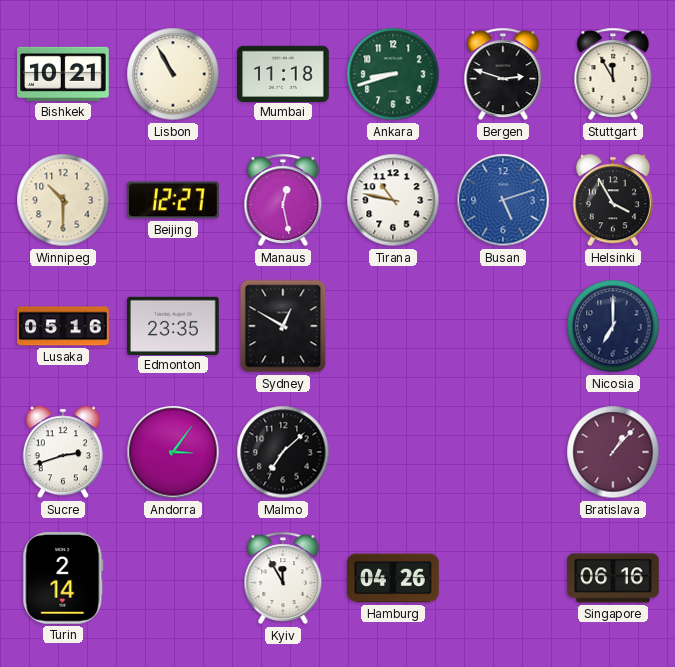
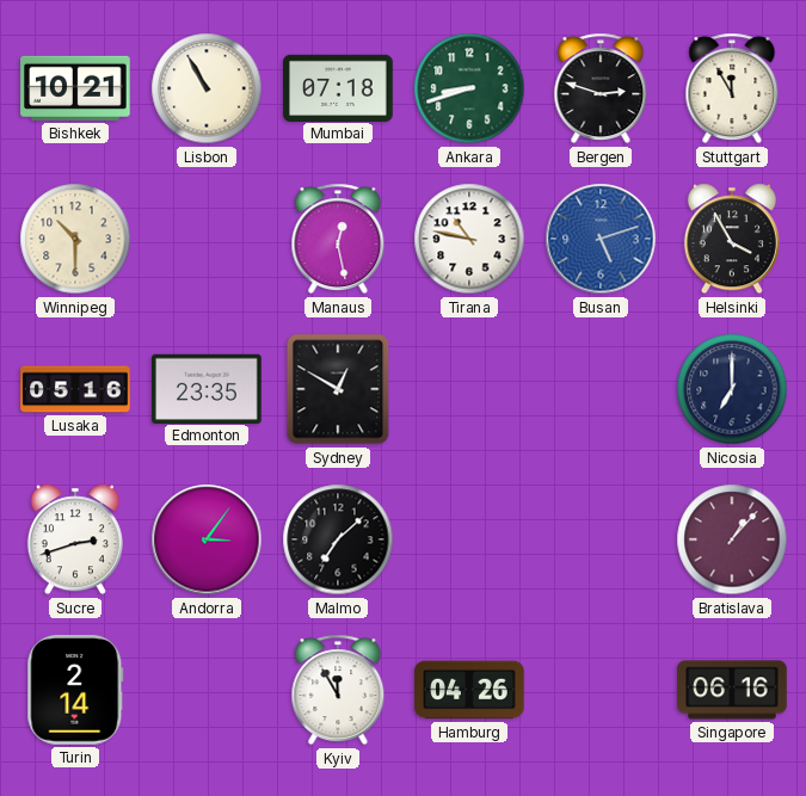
Mumbai: 11:18 -> 07:18
Beijing: 12:27 -> none
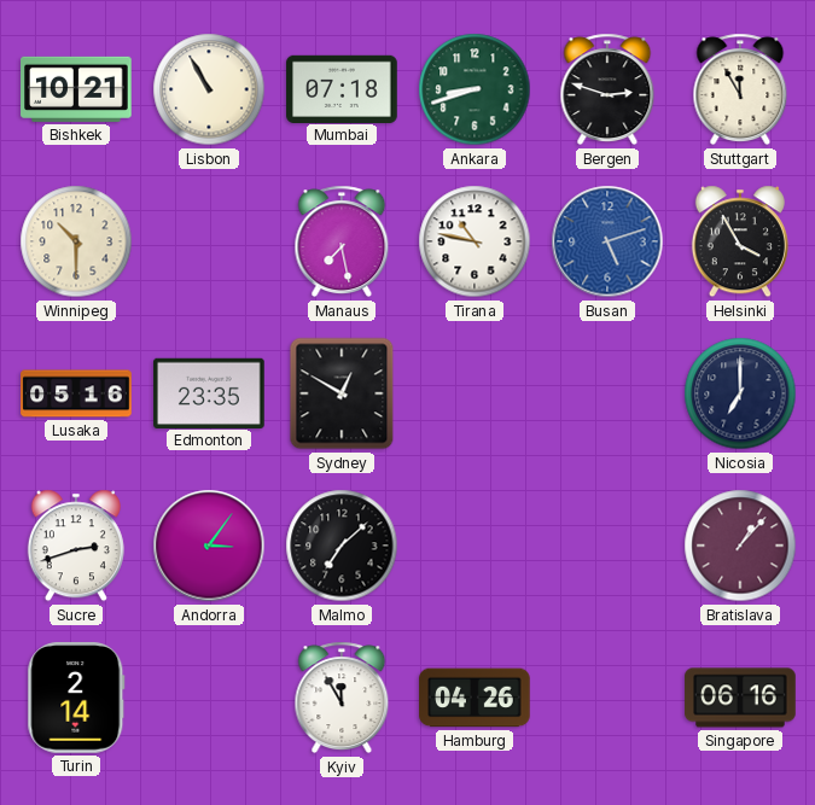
Manaus: 12:28 -> 7:28
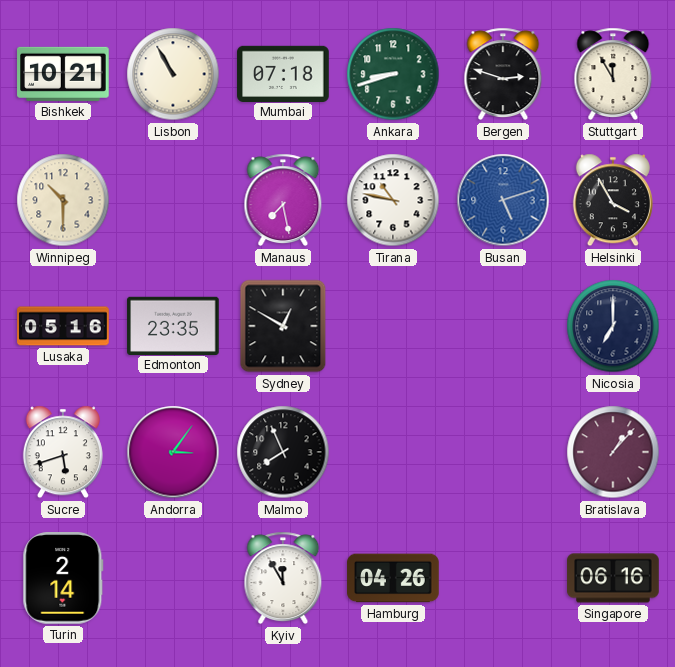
Sucre: 2:42 -> 5:42
Malmo: 7:08 -> 7:56
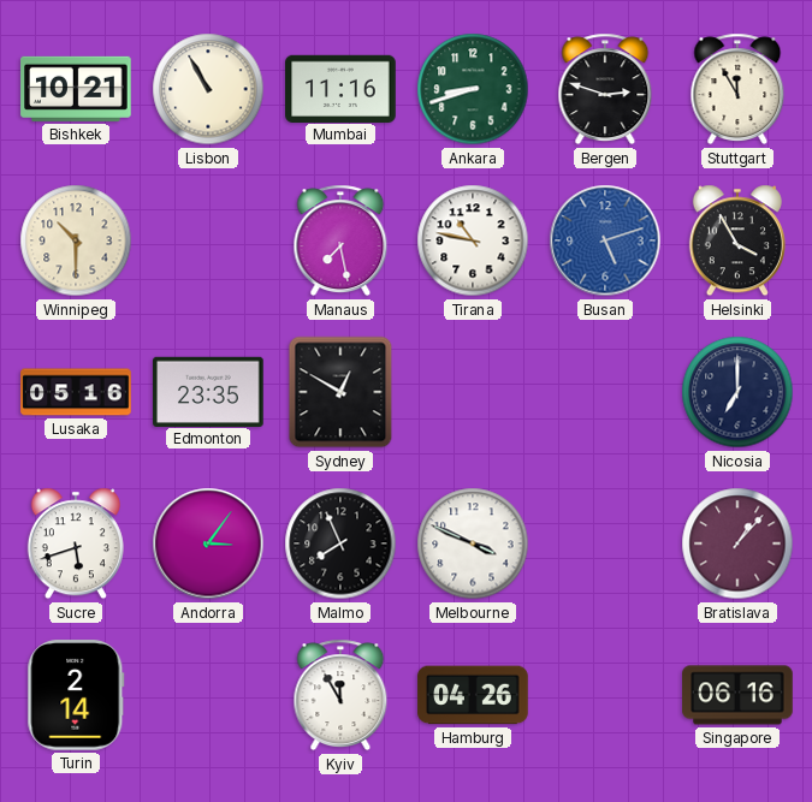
Mumbai: 07:18 -> 11:16
Melbourne: none -> 3:49
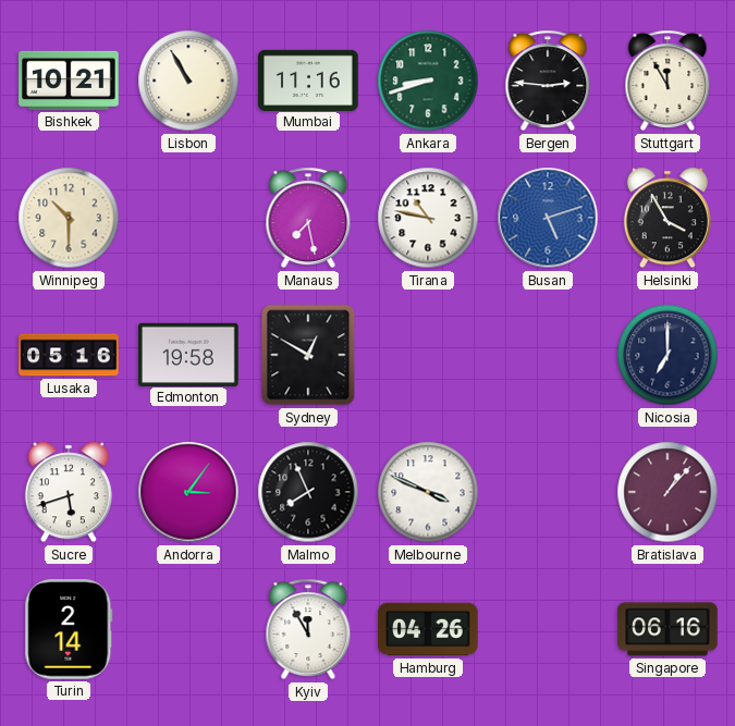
Bergen: 2:48 -> 2:46
Edmonton: 23:35 -> 19:58
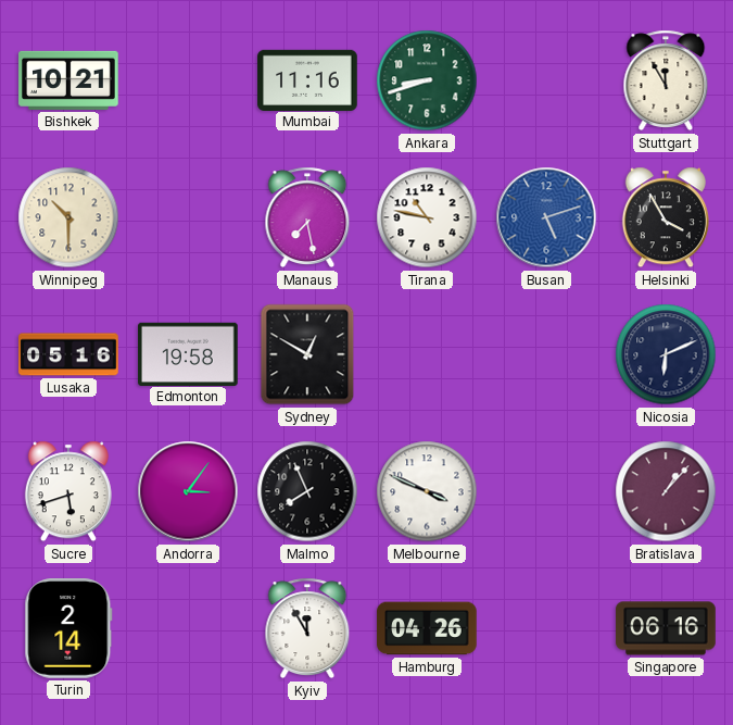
Lisbon: 10:55 -> none
Bergen: 2:46 -> none
Nicosia: 7:00 -> 6:11
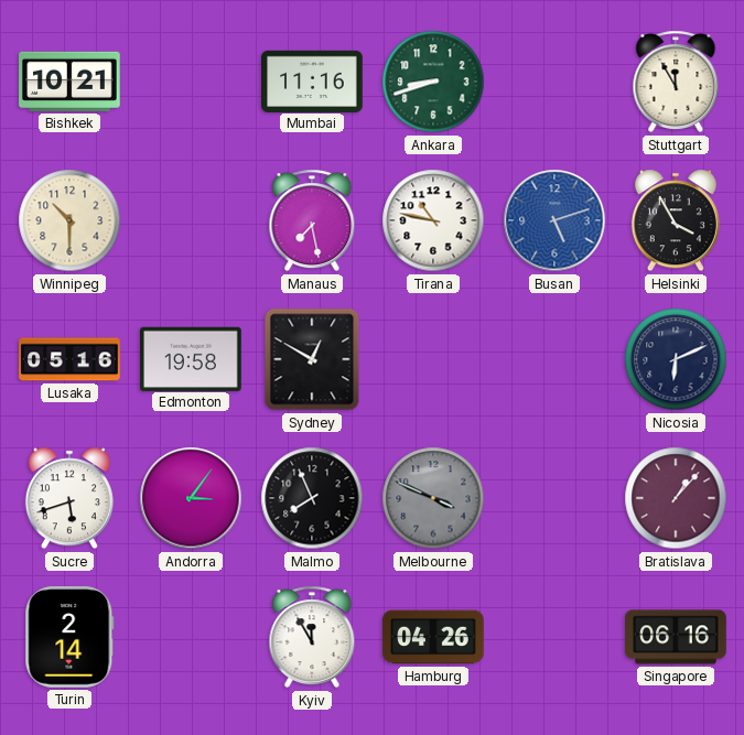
Melbourne dial: white -> grey
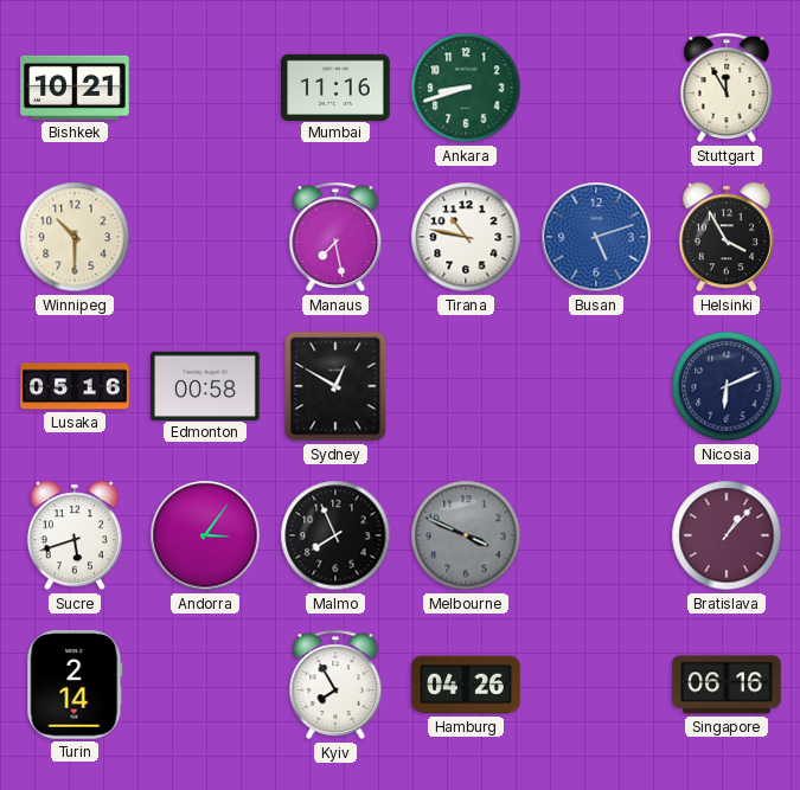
Edmonton: 19:58 -> 00:58
Kyiv: 11:55 -> 7:55
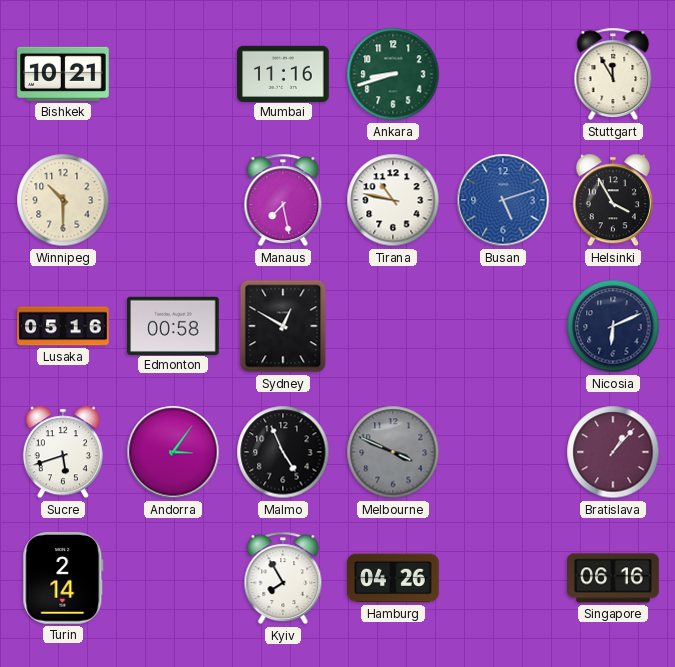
Malmo: 7:56 -> 4:56
